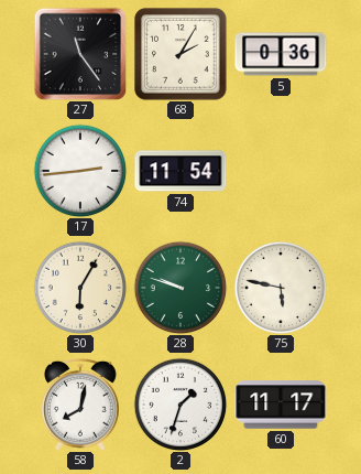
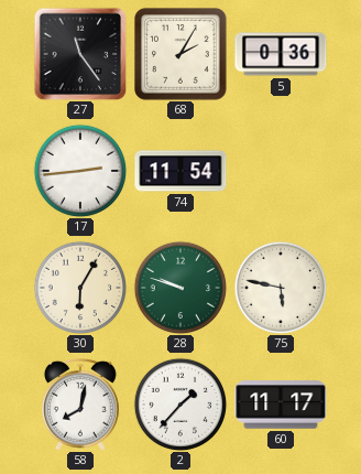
2: 1:33 -> 1:37
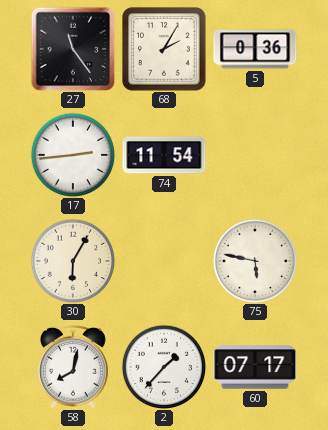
28: 9:48 -> none
60: 11:17 -> 07:17
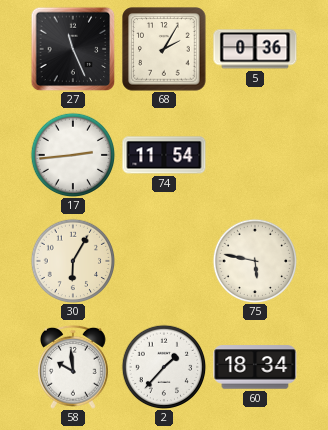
27: 11:24 -> 11:26
58: 8:02 -> 9:59
60: 07:17 -> 18:34
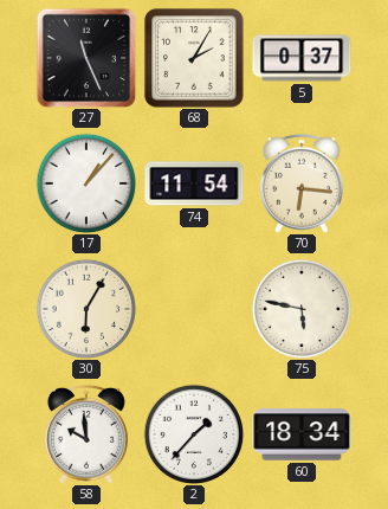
5: 0:36 -> 0:37
17: 2:44 -> 1:07
70: none -> 6:16
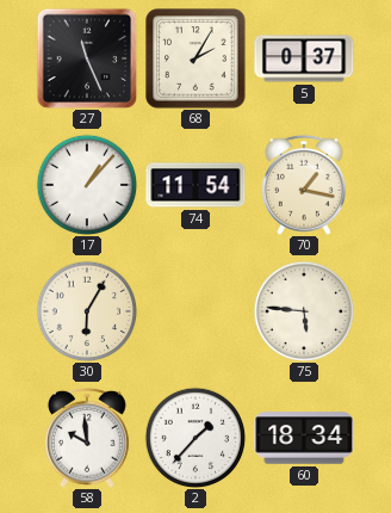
70: 6:16 -> 1:17
75: 5:47 -> 5:46
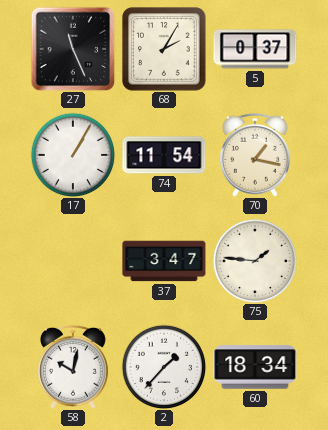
17: 1:07 -> 1:05
30: 6:05 -> none
37: none -> 3:47
75: 5:46 -> 1:46
58: 9:59 -> 10:02
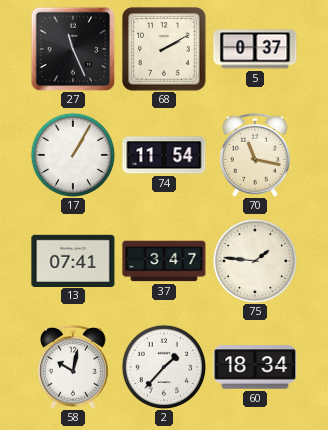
68: 2:05 -> 2:10
70: 1:17 -> 11:17
13: none -> 07:41
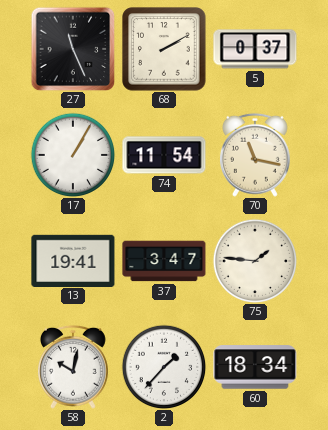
13: 07:41 -> 19:41
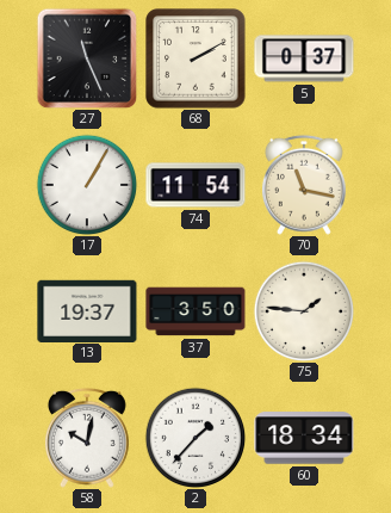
13: 19:41 -> 19:37
37: 3:47 -> 3:50
